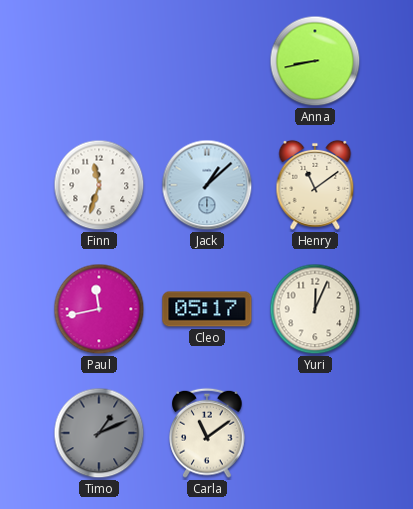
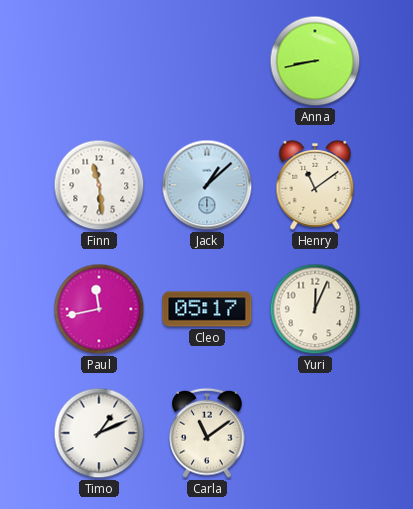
Finn: 11:33 -> 11:29
Timo dial: grey -> white
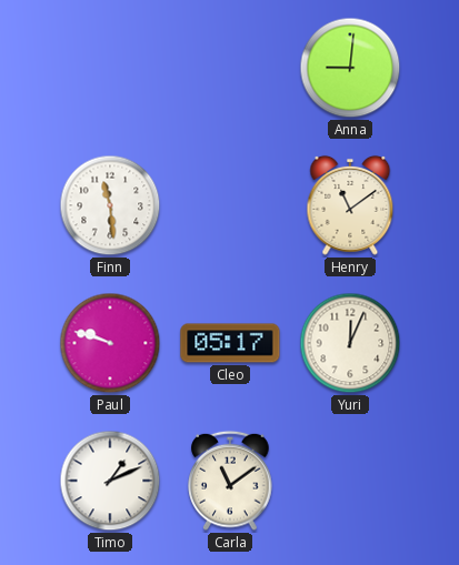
Anna: 8:43 -> 9:01
Jack: 1:08 -> none
Paul: 11:43 -> 9:48
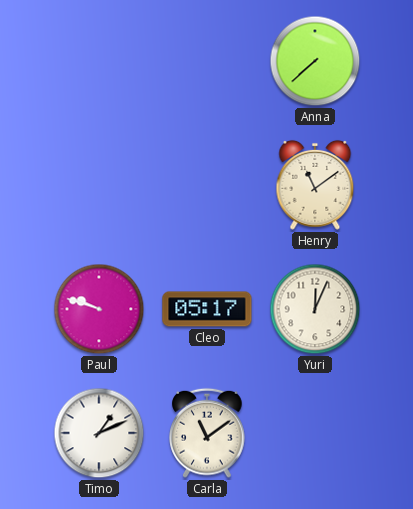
Anna: 9:01 -> 7:38
Finn: 11:29 -> none
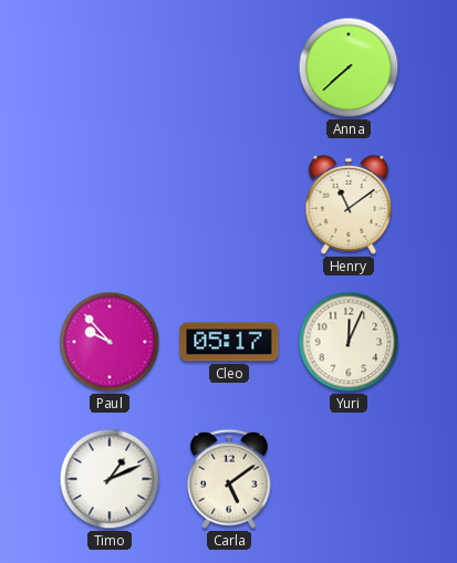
Paul: 9:48 -> 9:53
Carla: 11:09 -> 5:09
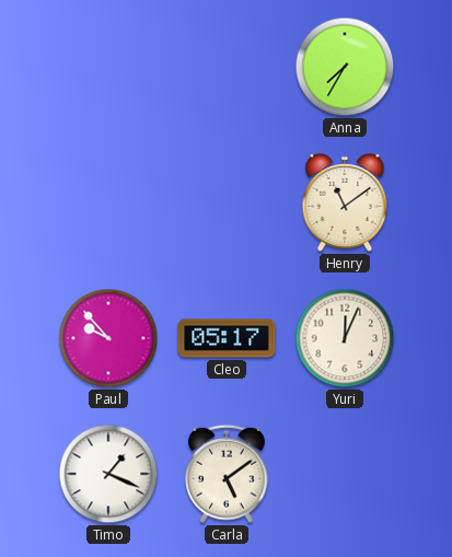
Anna: 7:38 -> 7:35
Timo: 1:11 -> 1:19
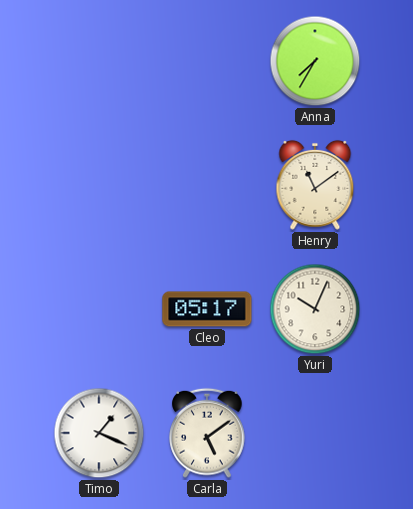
Paul: 9:53 -> none
Yuri: 12:04 -> 10:04
